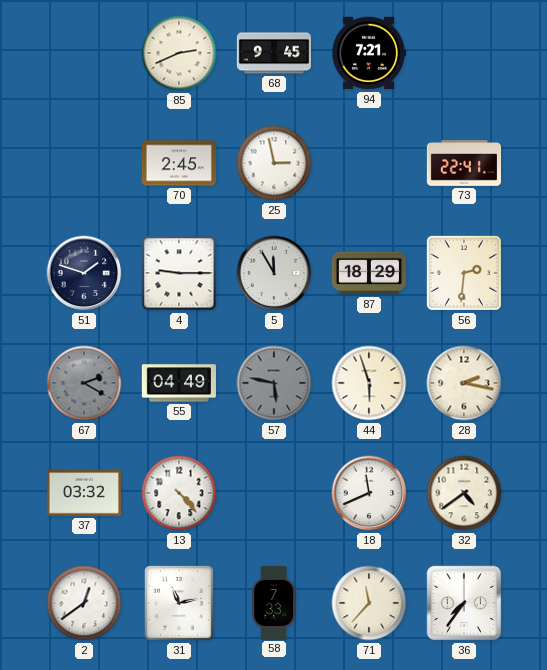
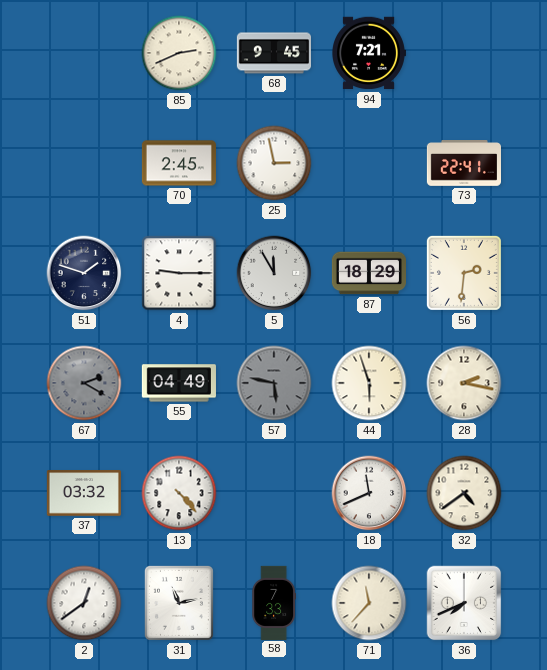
36: 7:36 -> 7:41
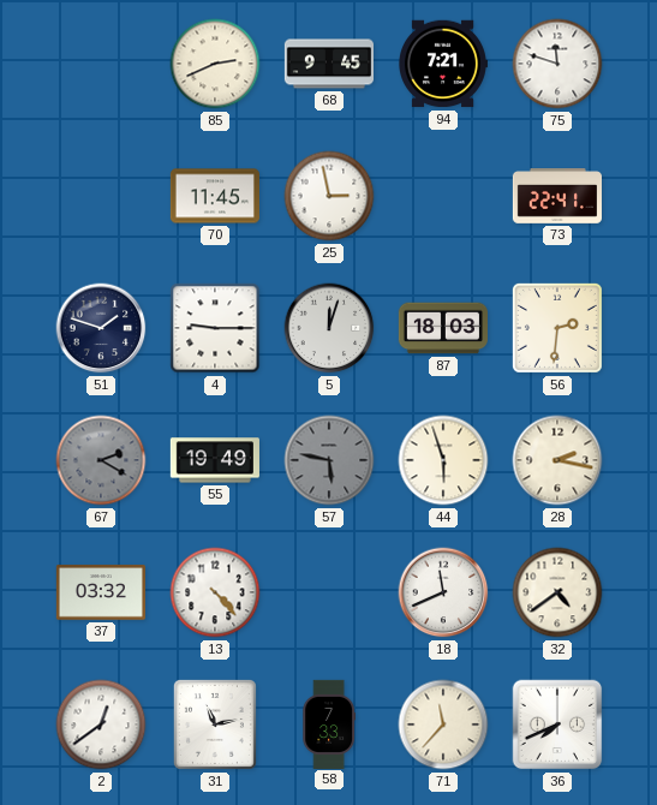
75: none -> 11:48
70: 2:45 -> 11:45
5: 11:55 -> 12:03
87: 18:29 -> 18:03
55: 04:49 -> 19:49
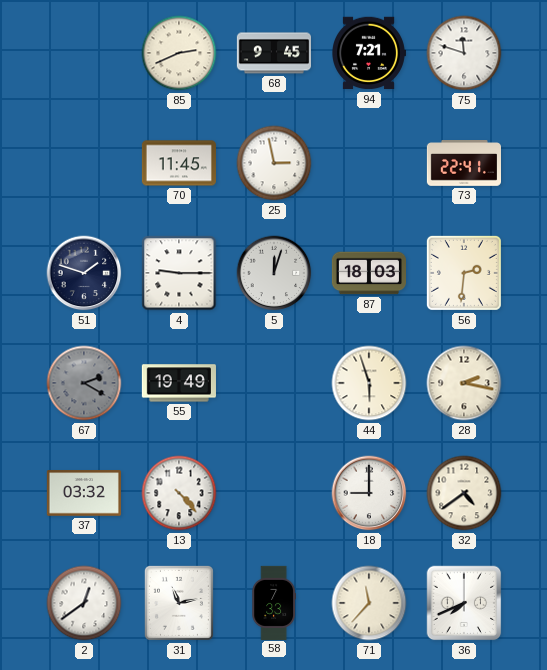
57: 5:47 -> none
18: 11:41 -> 9:00
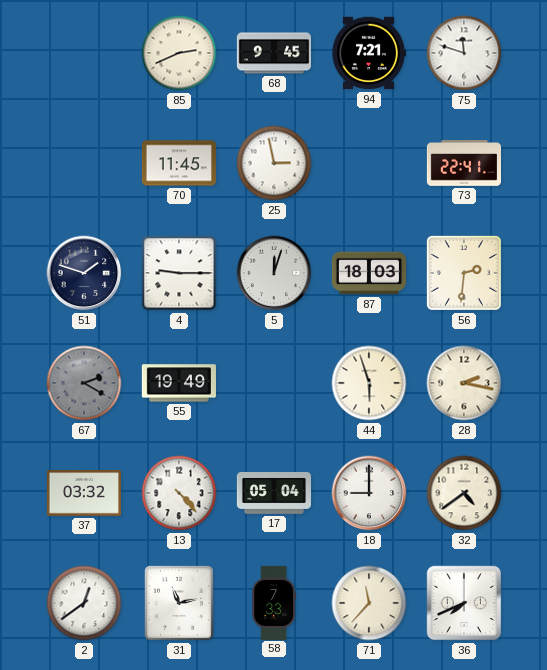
17: none -> 05:04
